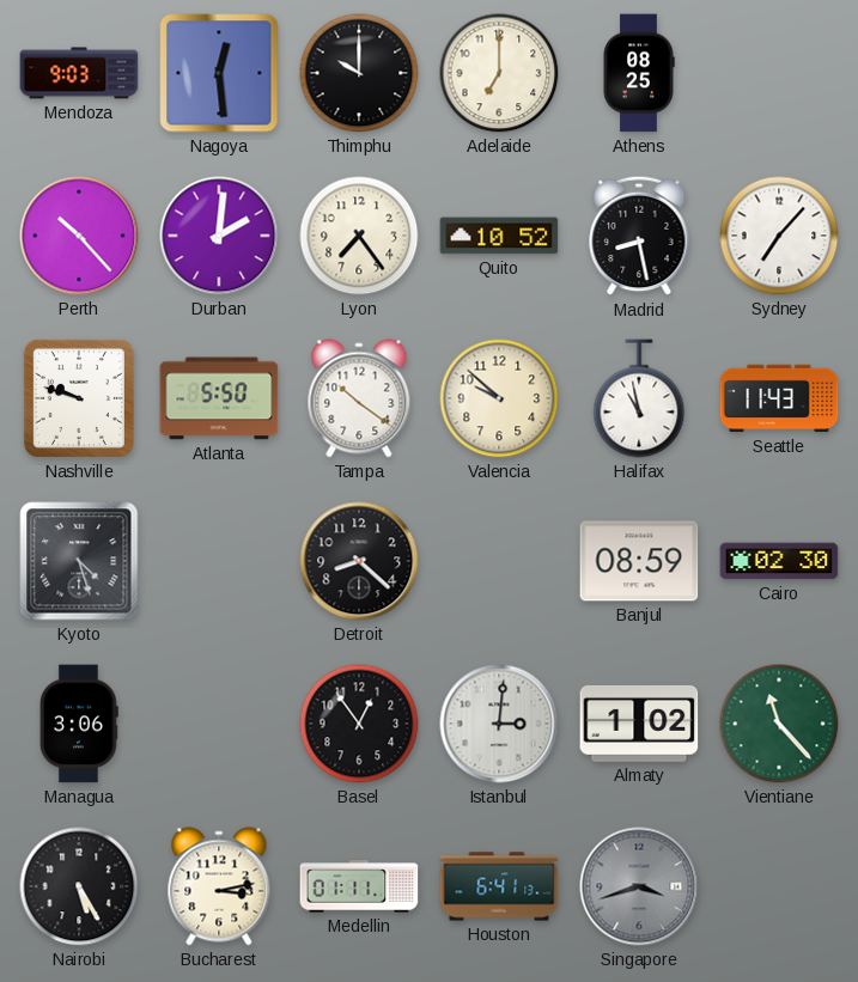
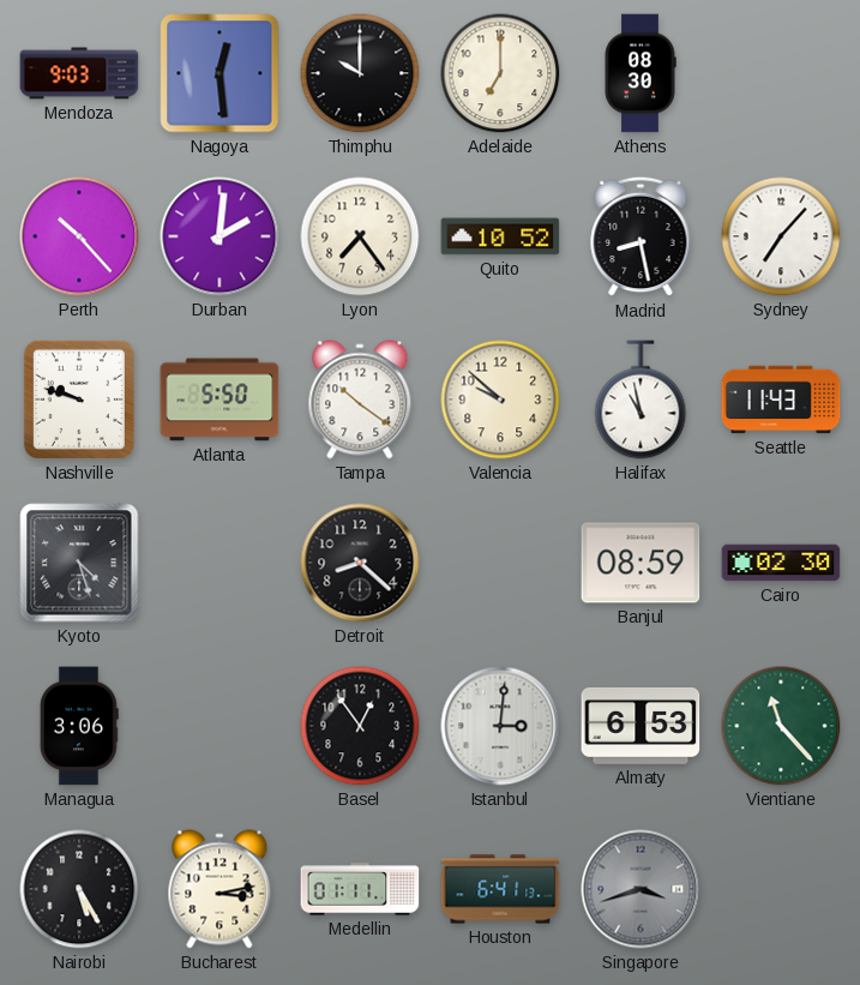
Athens: 08:25 -> 08:30
Almaty: 1:02 -> 6:53
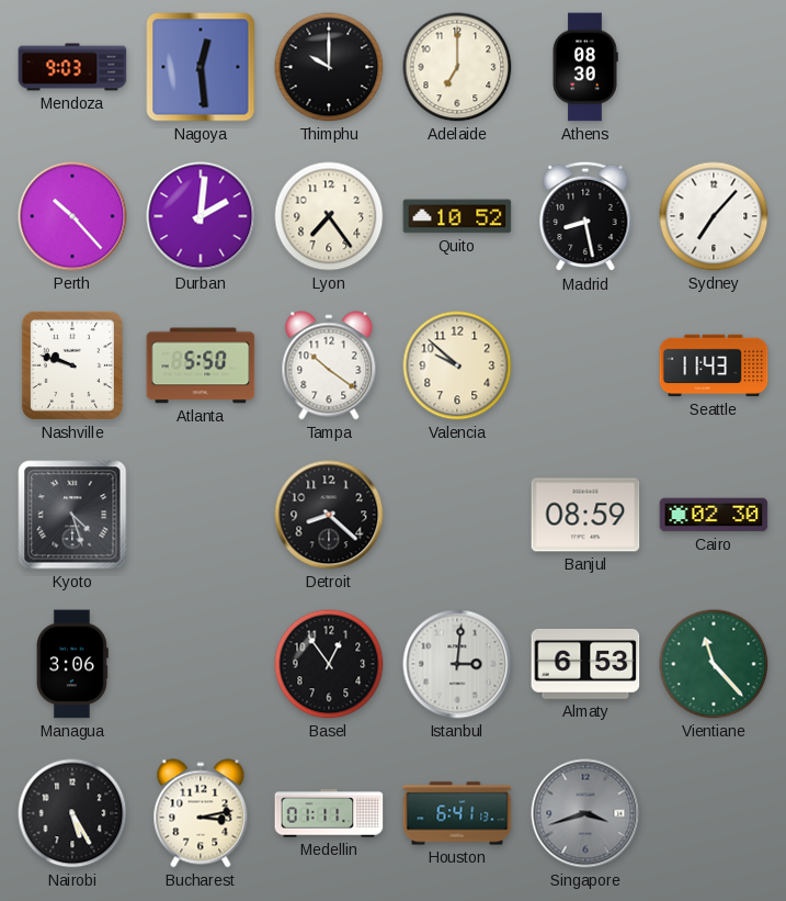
Halifax: 10:58 -> none
